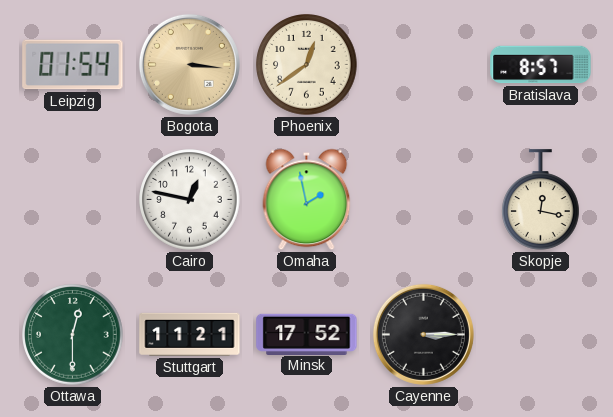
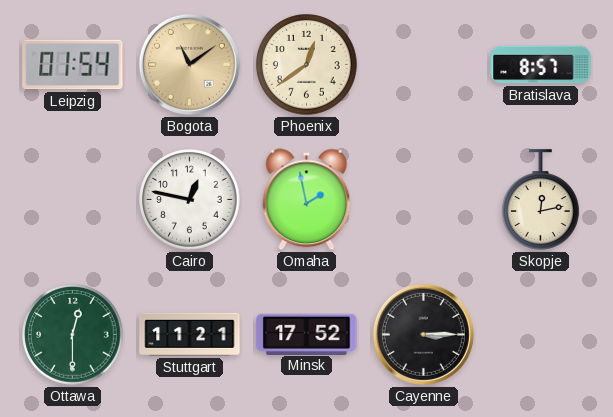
Bogota: 3:16 -> 11:09
Skopje: 12:17 -> 12:13
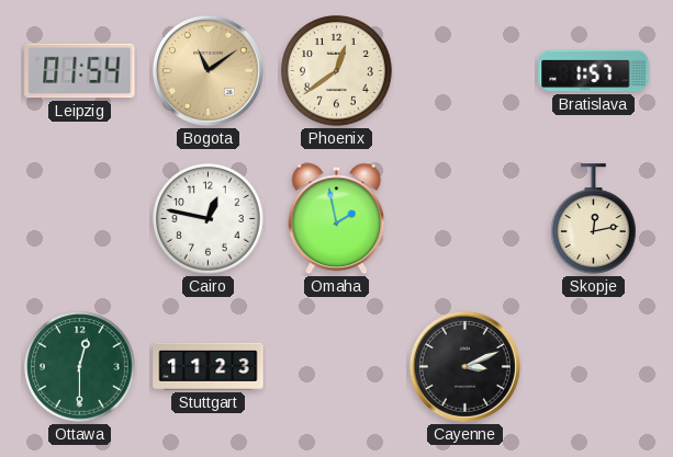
Bratislava: 8:57 -> 1:57
Stuttgart: 11:21 -> 11:23
Minsk: 17:52 -> none
Cayenne: 3:15 -> 3:11
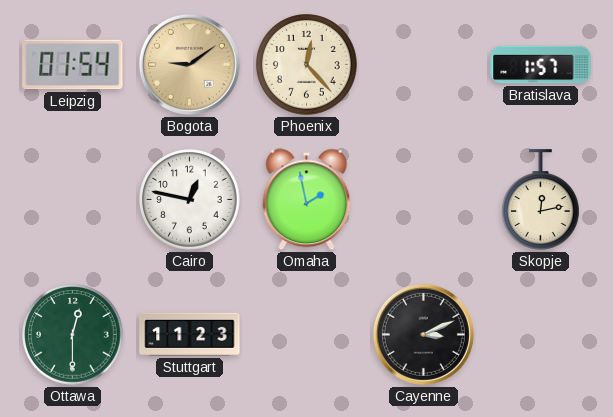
Bogota: 11:09 -> 9:09
Phoenix: 12:39 -> 12:23
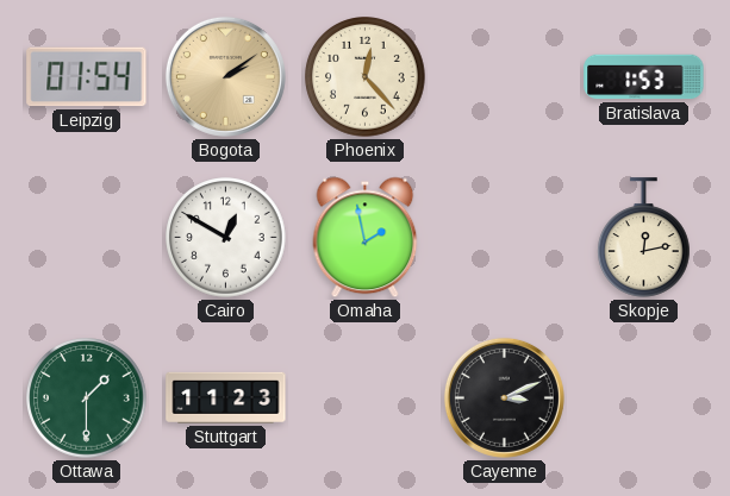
Bogota: 9:09 -> 2:09
Bratislava: 1:57 -> 1:53
Cairo: 12:47 -> 12:50
Ottawa: 12:30 -> 1:30
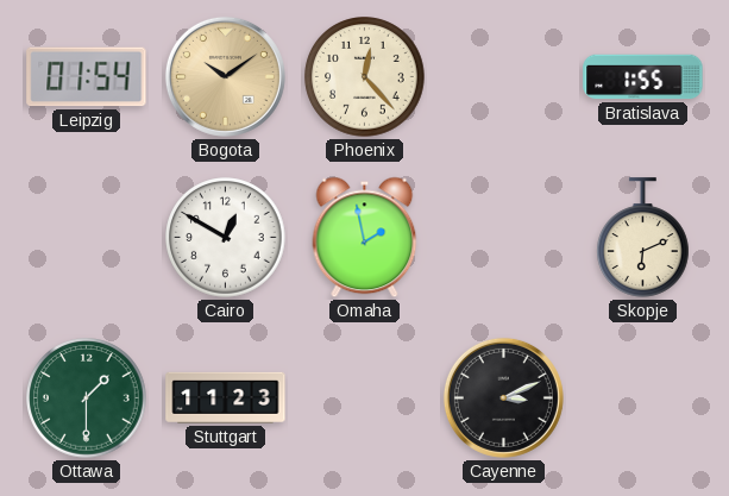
Bogota: 2:09 -> 10:09
Bratislava: 1:53 -> 1:55
Skopje: 12:13 -> 6:11
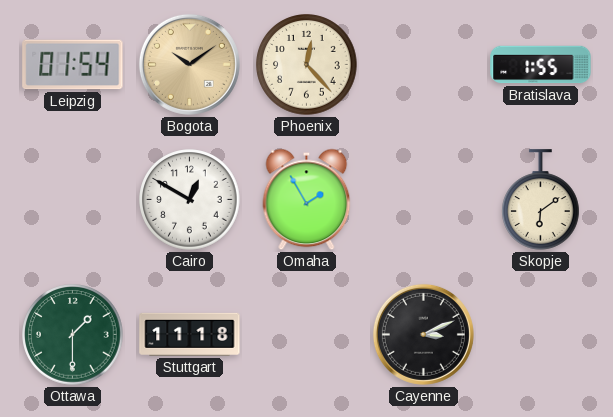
Omaha: 1:58 -> 1:55
Skopje: 6:11 -> 6:09
Stuttgart: 11:23 -> 11:18
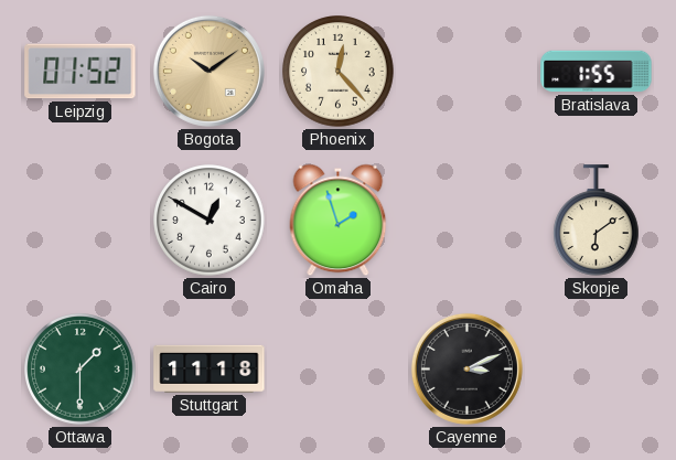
Leipzig: 01:54 -> 01:52
Omaha: 1:55 -> 1:57
